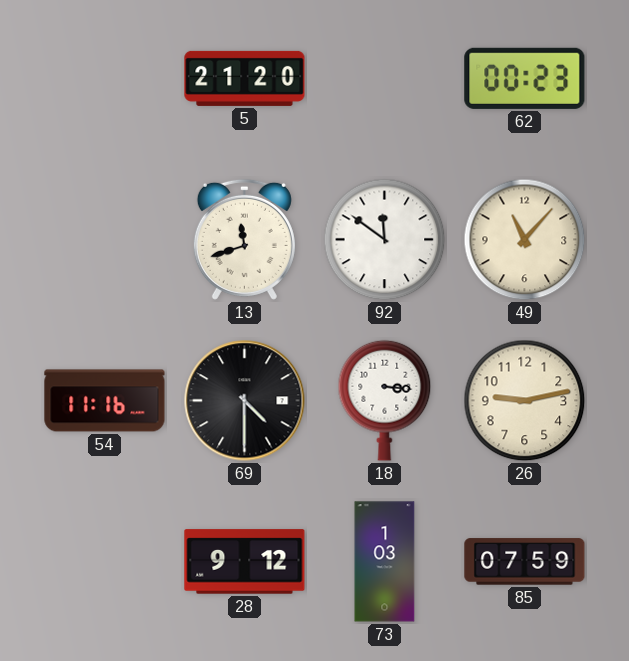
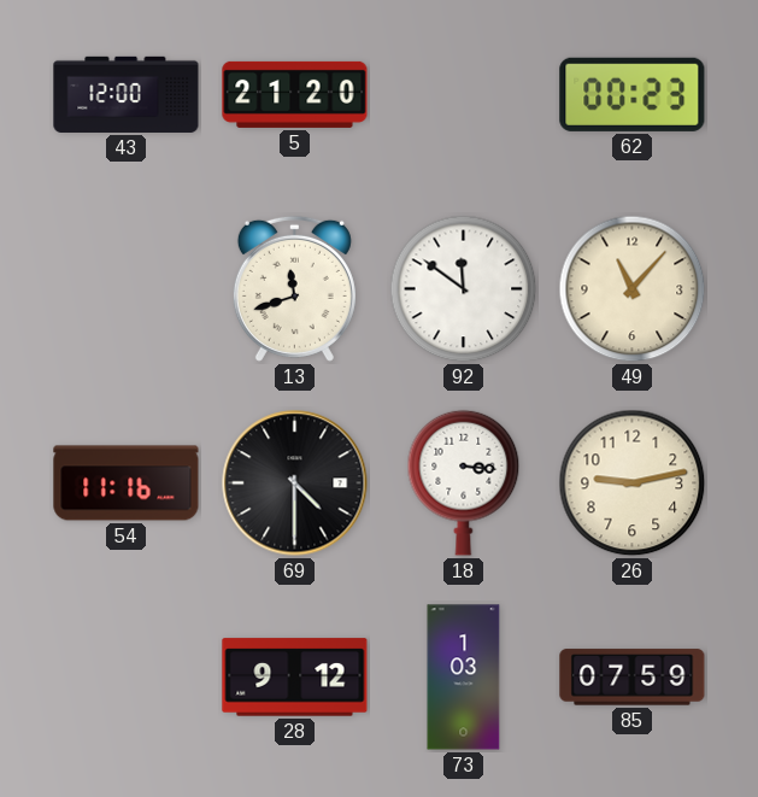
43: none -> 12:00
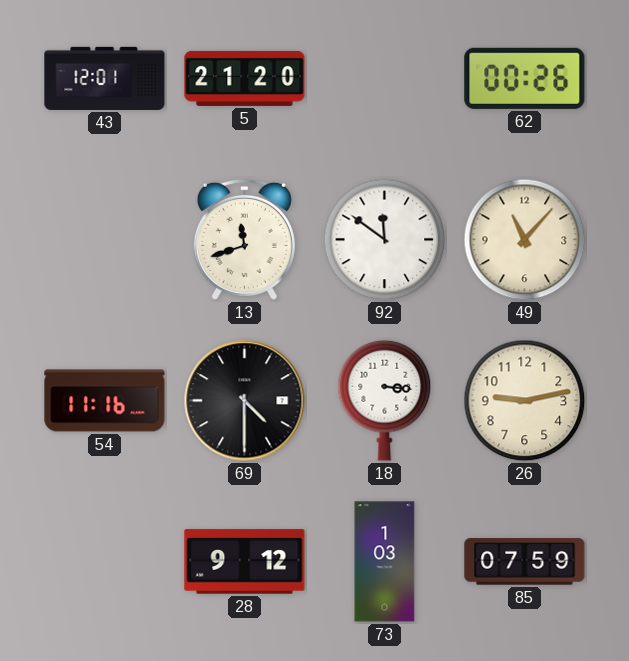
43: 12:00 -> 12:01
62: 00:23 -> 00:26
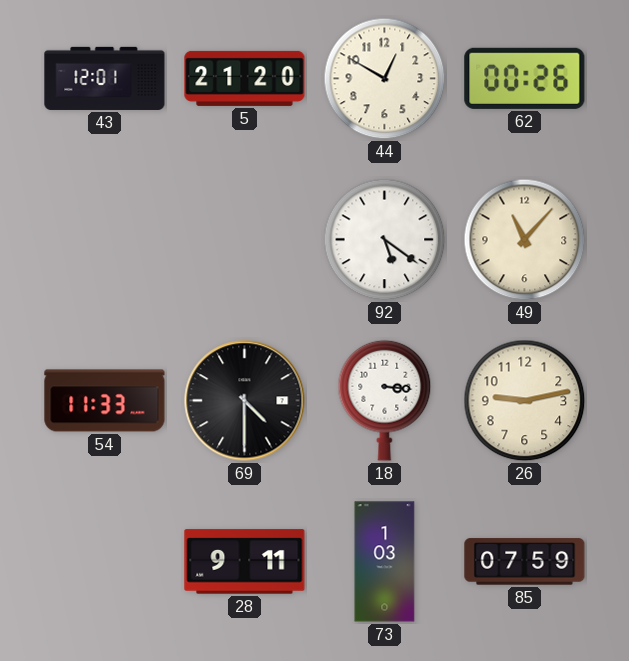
44: none -> 12:50
13: 11:42 -> none
92: 11:51 -> 5:21
54: 11:16 -> 11:33
28: 9:12 -> 9:11
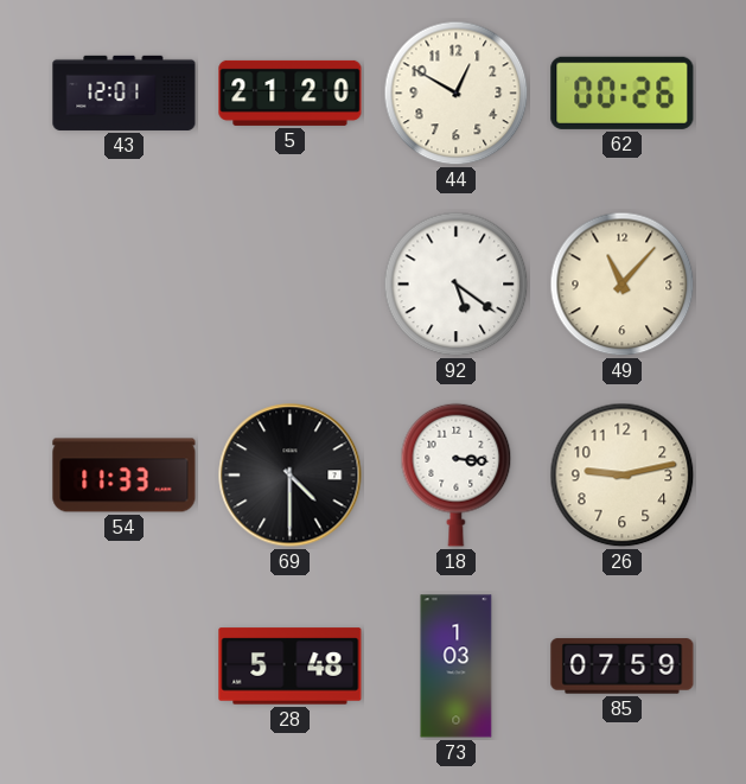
28: 9:11 -> 5:48
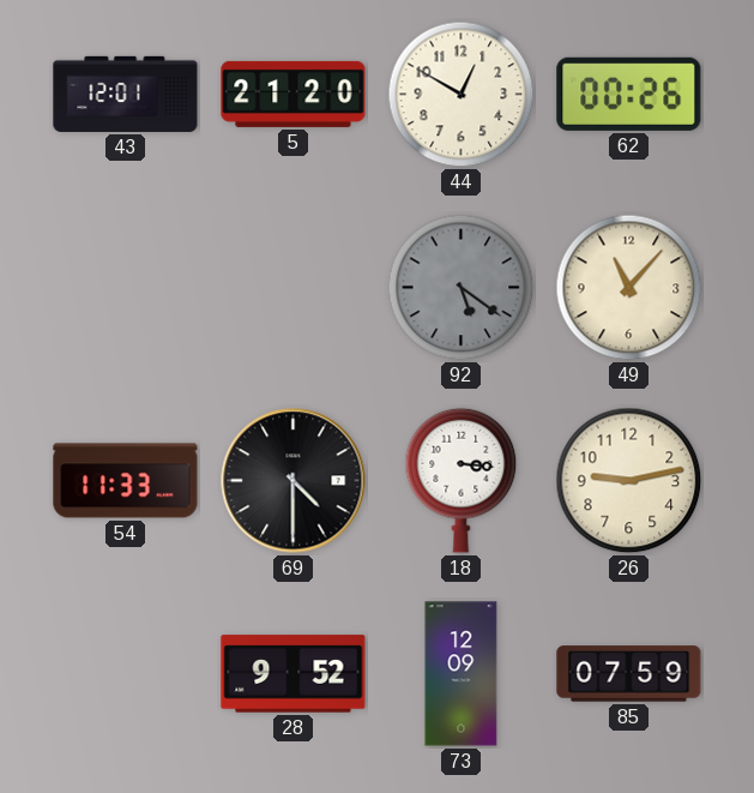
92 dial: white -> grey
28: 5:48 -> 9:52
73: 1:03 -> 12:09
